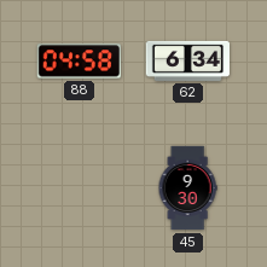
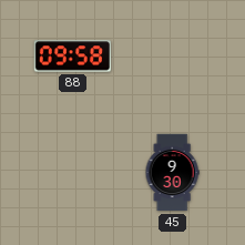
88: 04:58 -> 09:58
62: 6:34 -> none
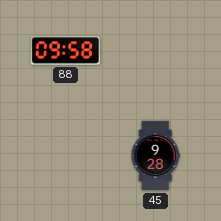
45: 9:30 -> 9:28
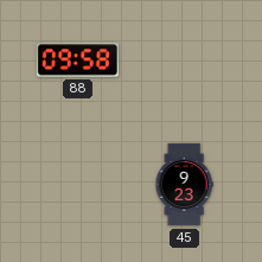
45: 9:28 -> 9:23
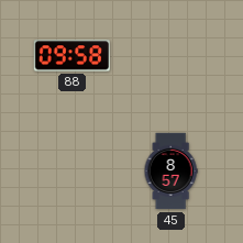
45: 9:23 -> 8:57
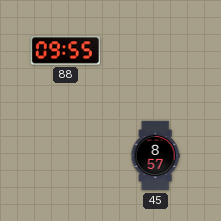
88: 09:58 -> 09:55
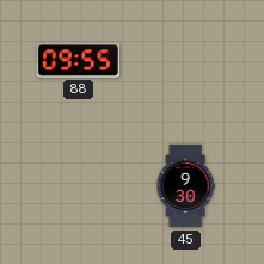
45: 8:57 -> 9:30
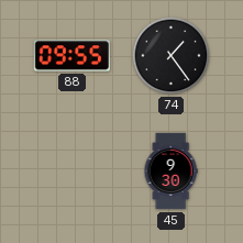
74: none -> 1:24
